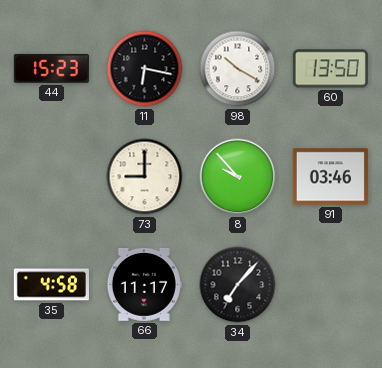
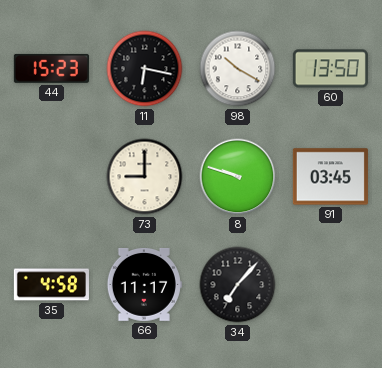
8: 9:53 -> 9:48
91: 03:46 -> 03:45
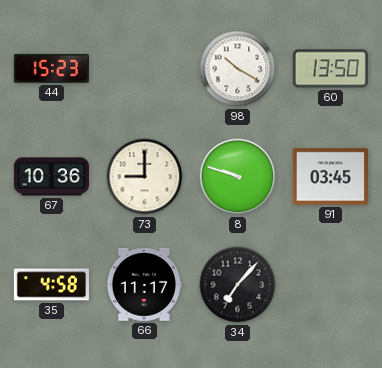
11: 6:17 -> none
67: none -> 10:36
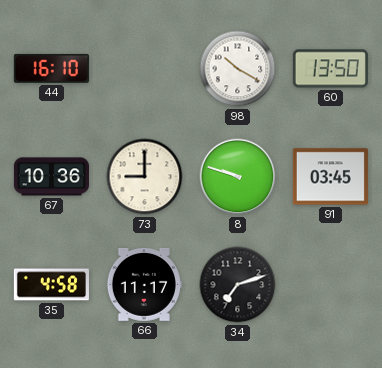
44: 15:23 -> 16:10
34: 7:07 -> 7:12
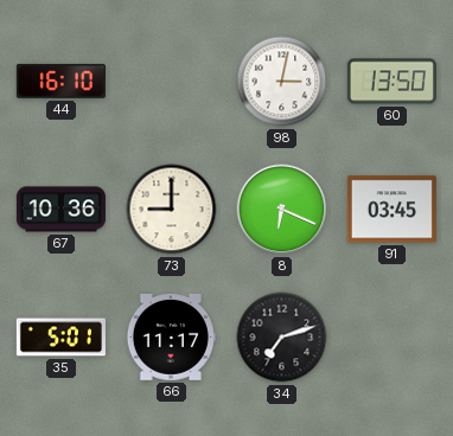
98: 10:20 -> 3:02
8: 9:48 -> 6:19
35: 4:58 -> 5:01
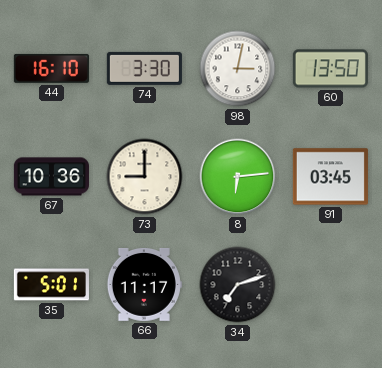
74: none -> 3:30
8: 6:19 -> 6:14
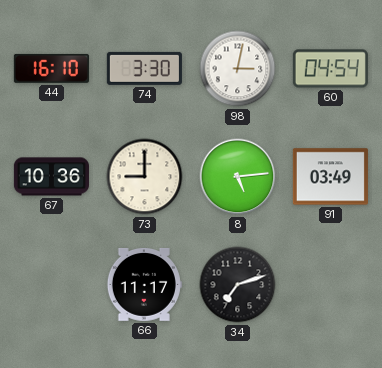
60: 13:50 -> 04:54
8: 6:14 -> 5:14
91: 03:45 -> 03:49
35: 5:01 -> none
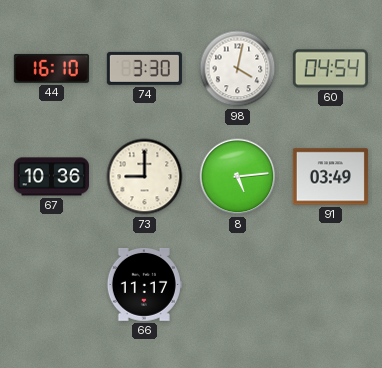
98: 3:02 -> 4:02
34: 7:12 -> none
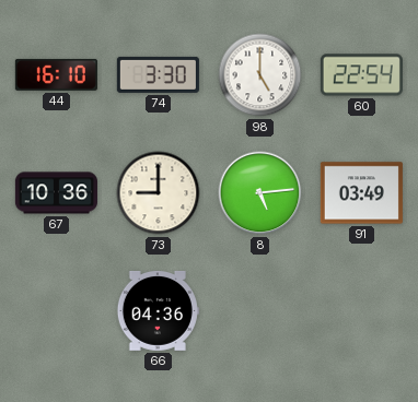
98: 4:02 -> 5:00
60: 04:54 -> 22:54
66: 11:17 -> 04:36
